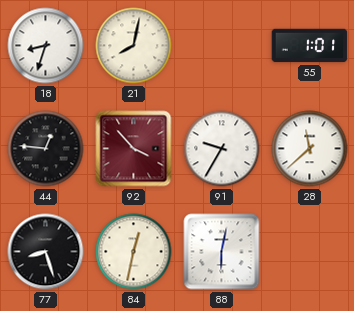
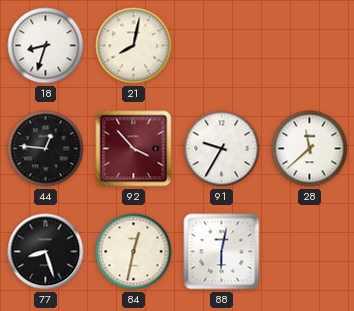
55: 1:01 -> none
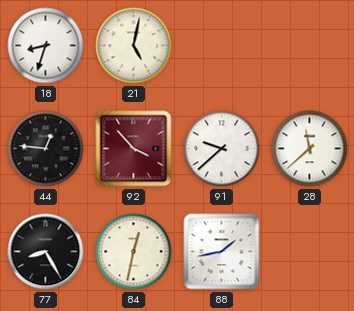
21: 8:02 -> 5:02
91: 9:35 -> 9:38
77: 8:27 -> 8:25
88: 6:02 -> 1:43
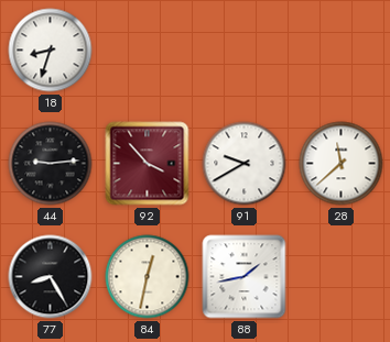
21: 5:02 -> none
44: 12:46 -> 9:14
91: 9:38 -> 9:40
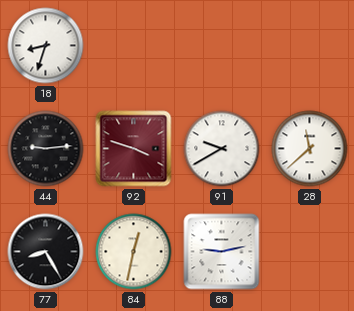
92: 3:53 -> 3:48
88: 1:43 -> 9:13
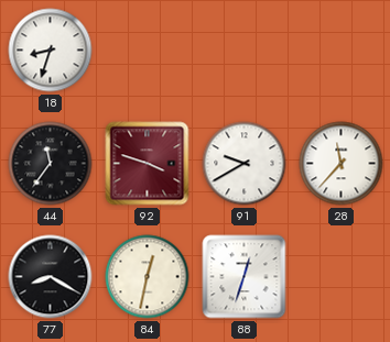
44: 9:14 -> 11:36
28: 11:38 -> 11:37
77: 8:25 -> 8:20
88: 9:13 -> 12:33
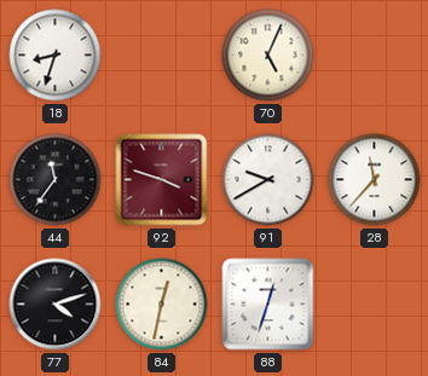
70: none -> 5:04
77: 8:20 -> 4:12
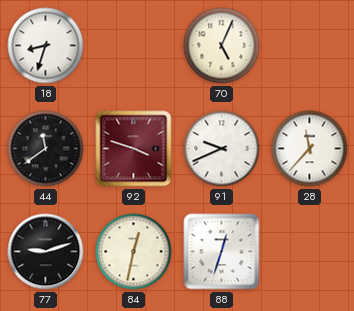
44: 11:36 -> 11:39
91: 9:40 -> 9:41
77: 4:12 -> 9:12
